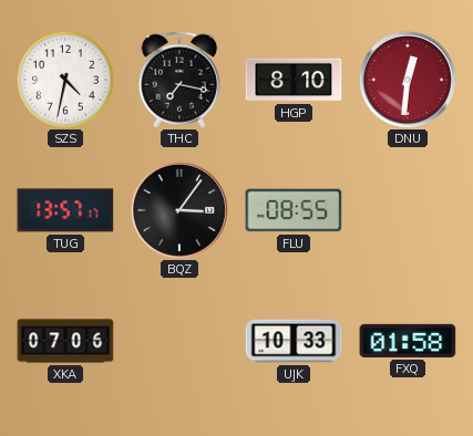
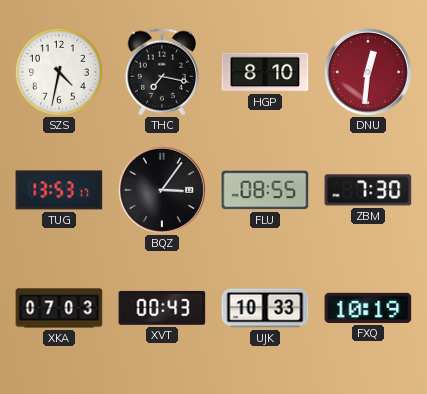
TUG: 13:57 -> 13:53
ZBM: none -> 7:30
XKA: 07:06 -> 07:03
XVT: none -> 00:43
FXQ: 01:58 -> 10:19
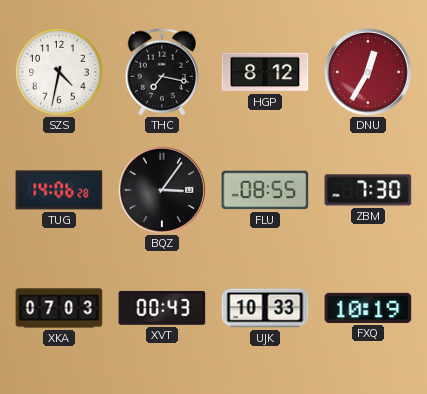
HGP: 8:10 -> 8:12
DNU: 12:31 -> 12:35
TUG: 13:53 -> 14:06
